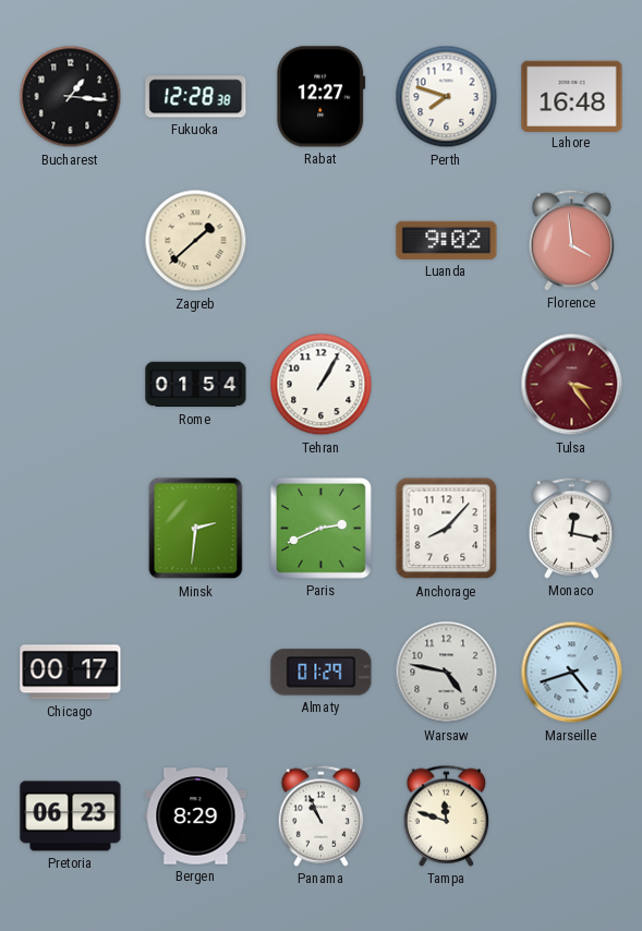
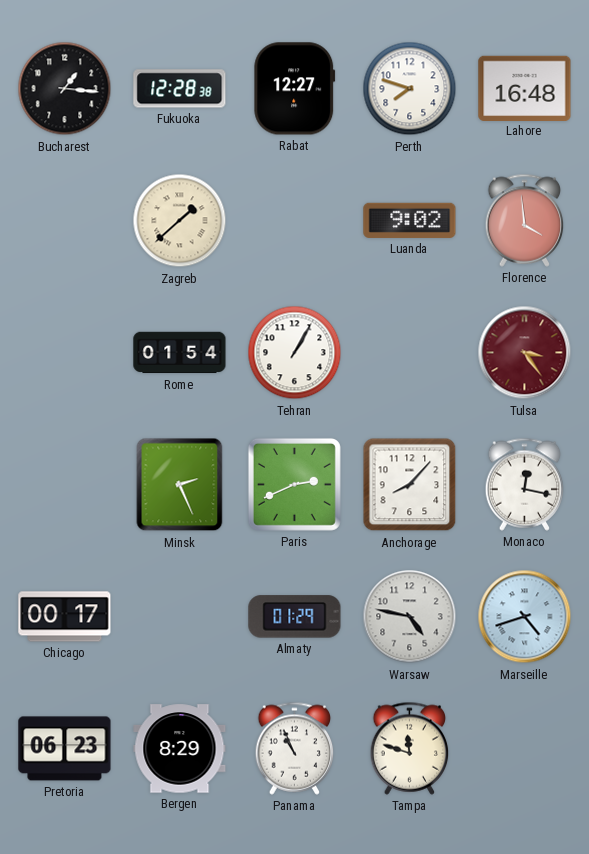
Minsk: 2:31 -> 2:26
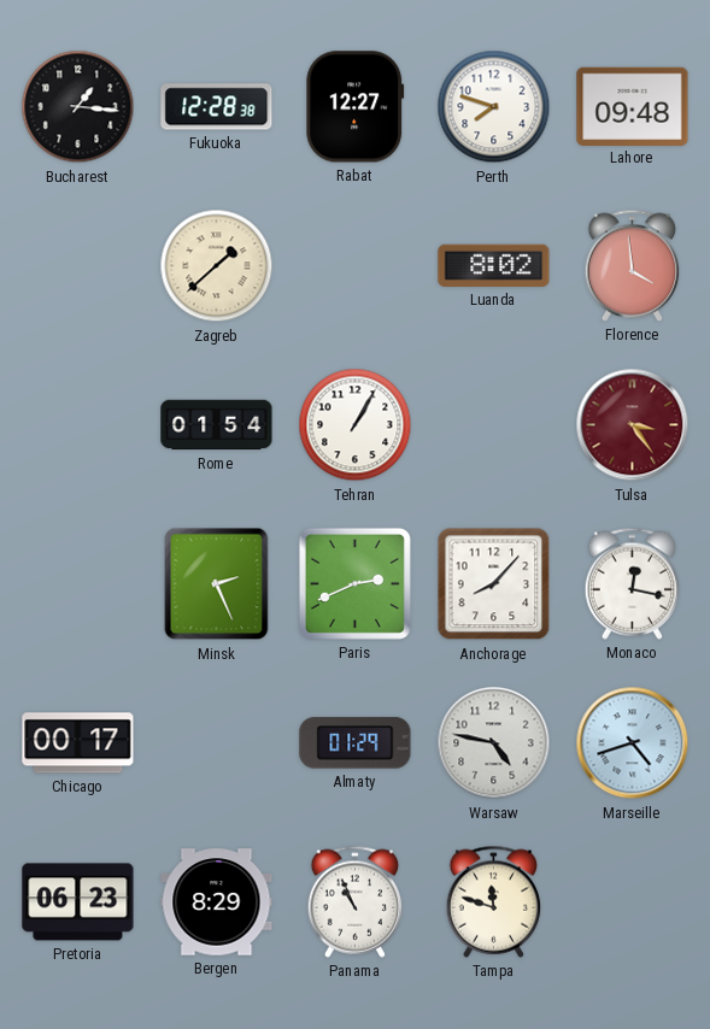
Lahore: 16:48 -> 09:48
Luanda: 9:02 -> 8:02
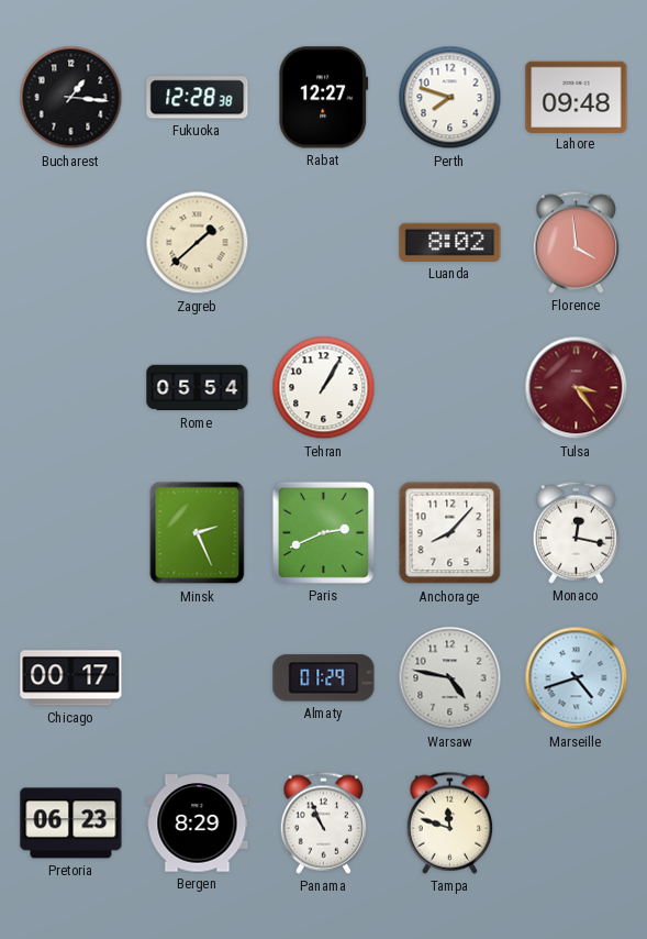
Rome: 01:54 -> 05:54
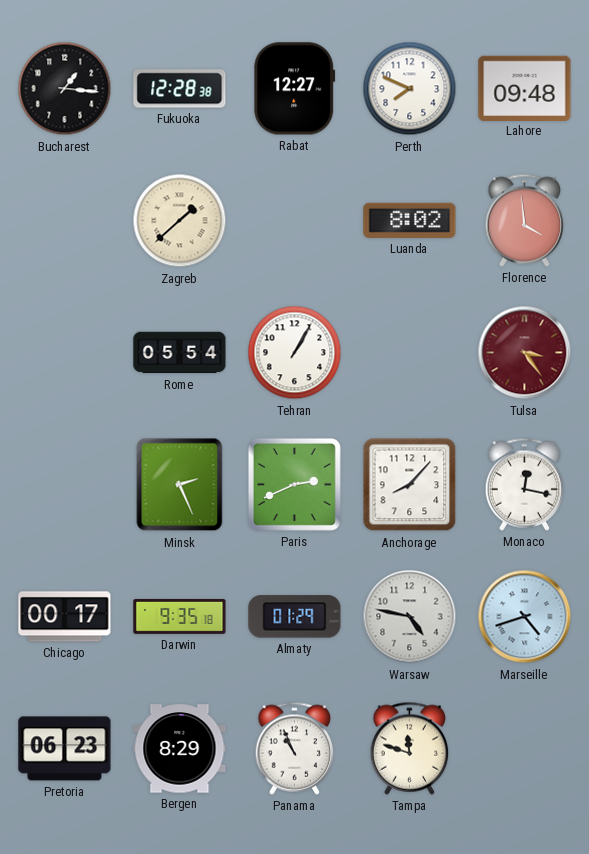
Perth: 7:48 -> 7:49
Darwin: none -> 9:35
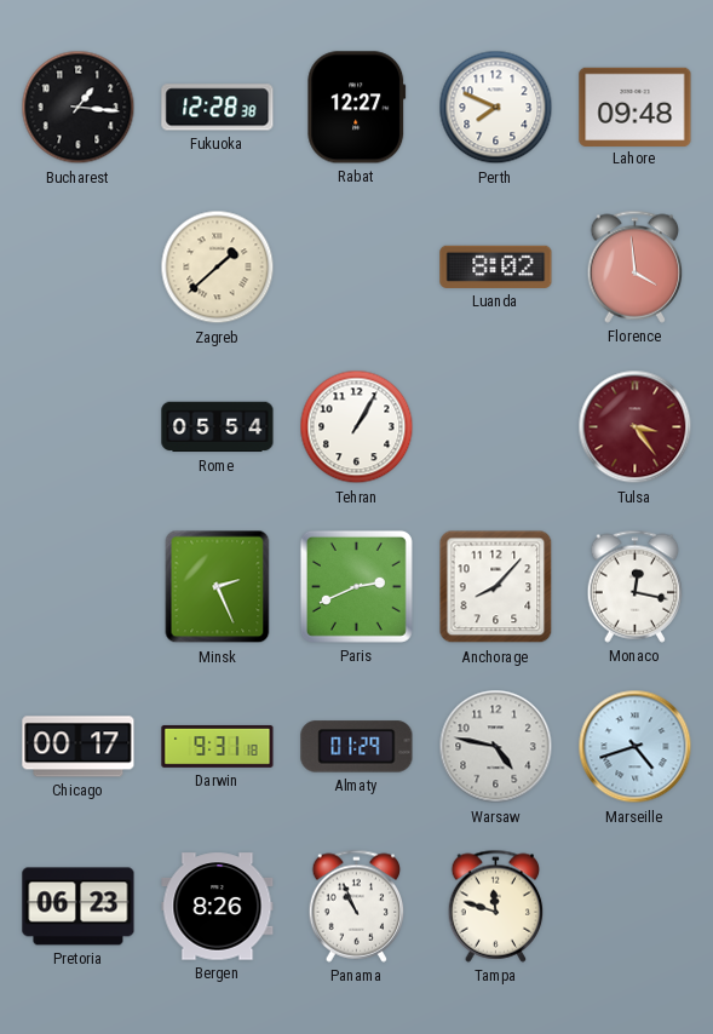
Darwin: 9:35 -> 9:31
Bergen: 8:29 -> 8:26
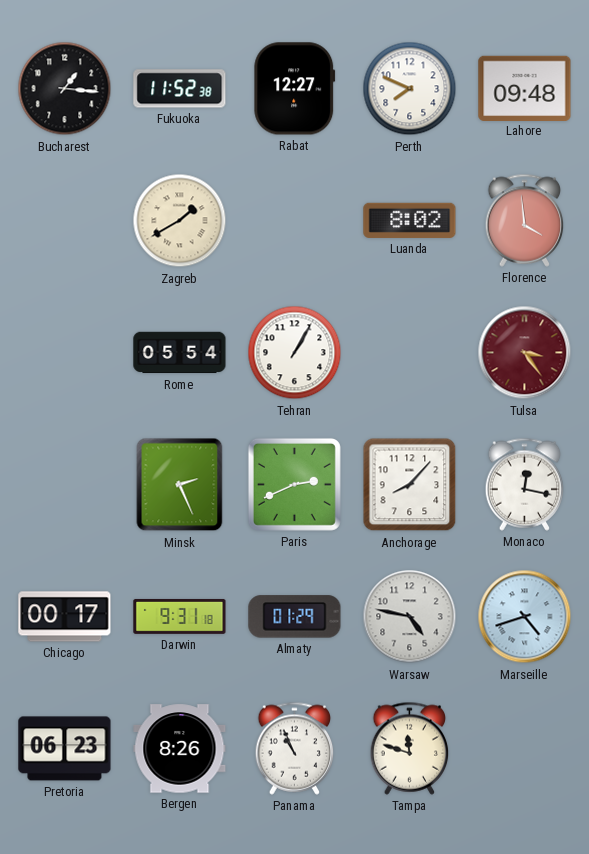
Fukuoka: 12:28 -> 11:52
Zagreb: 1:38 -> 1:40
